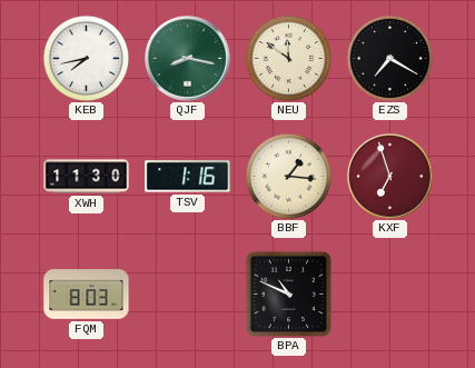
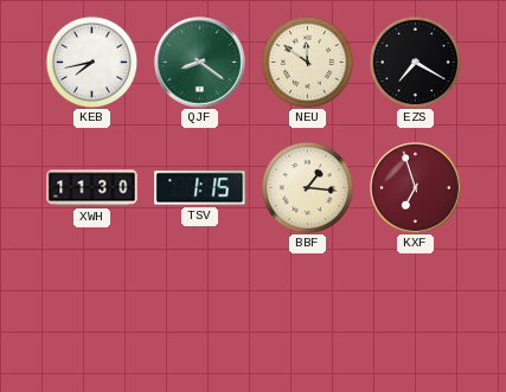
QJF: 8:17 -> 8:21
TSV: 1:16 -> 1:15
FQM: 8:03 -> none
BPA: 10:49 -> none
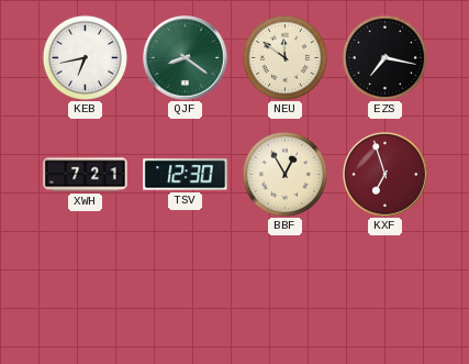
KEB: 7:43 -> 6:43
EZS: 7:20 -> 7:17
XWH: 11:30 -> 7:21
TSV: 1:15 -> 12:30
BBF: 1:16 -> 12:55
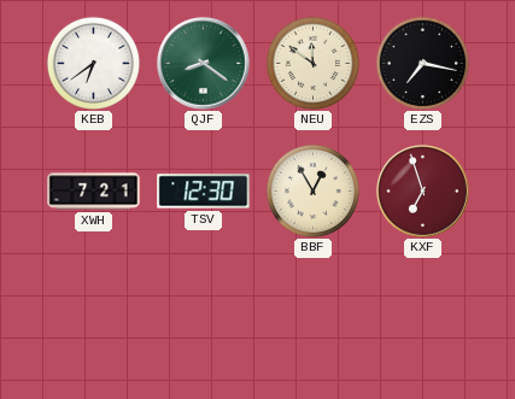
KEB: 6:43 -> 6:39
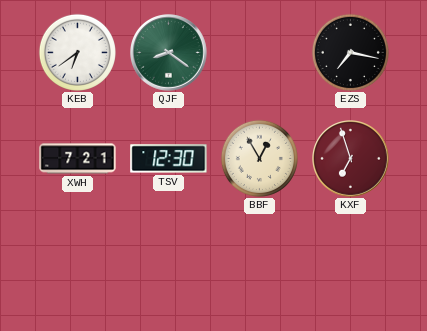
NEU: 11:51 -> none
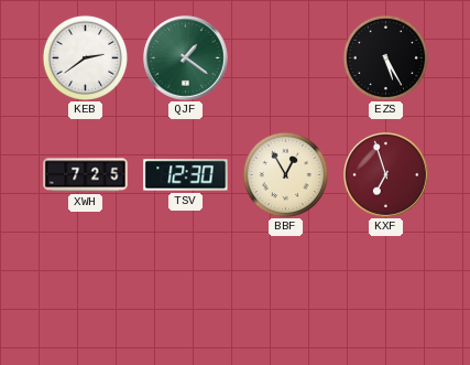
KEB: 6:39 -> 2:39
QJF: 8:21 -> 1:21
EZS: 7:17 -> 5:25
XWH: 7:21 -> 7:25
